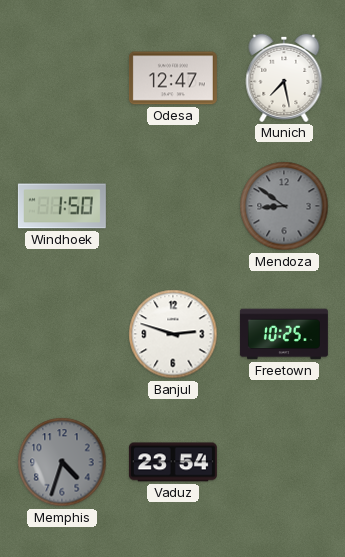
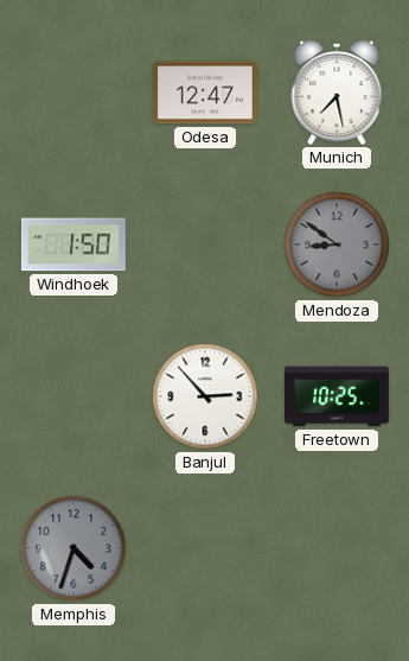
Banjul: 2:48 -> 2:53
Vaduz: 23:54 -> none
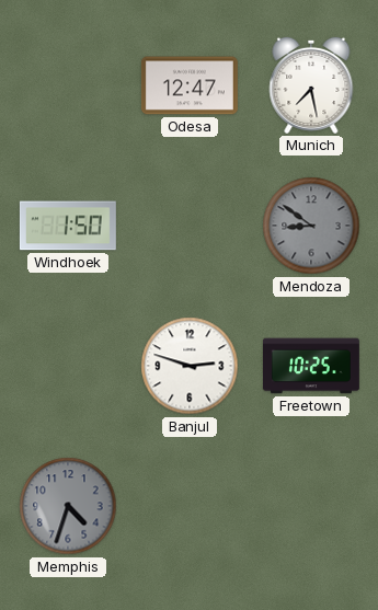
Banjul: 2:53 -> 2:48
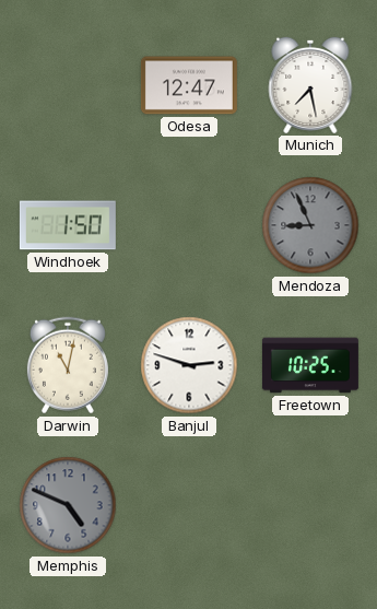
Mendoza: 8:51 -> 8:56
Darwin: none -> 11:02
Memphis: 4:33 -> 4:49
